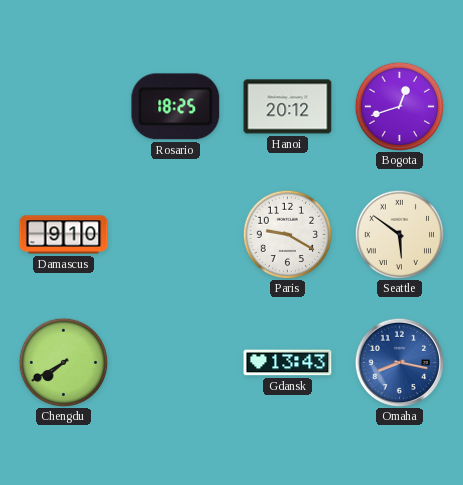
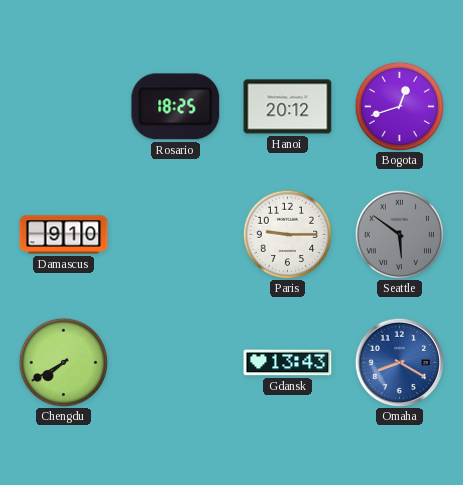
Paris: 9:20 -> 9:15
Seattle dial: cream -> grey
Omaha: 8:17 -> 8:20
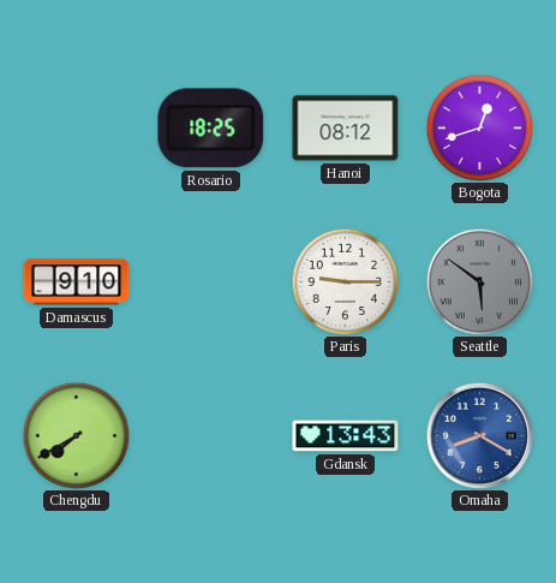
Hanoi: 20:12 -> 08:12
